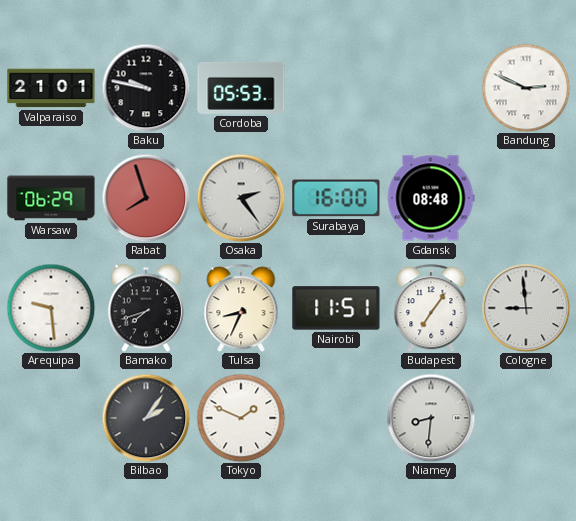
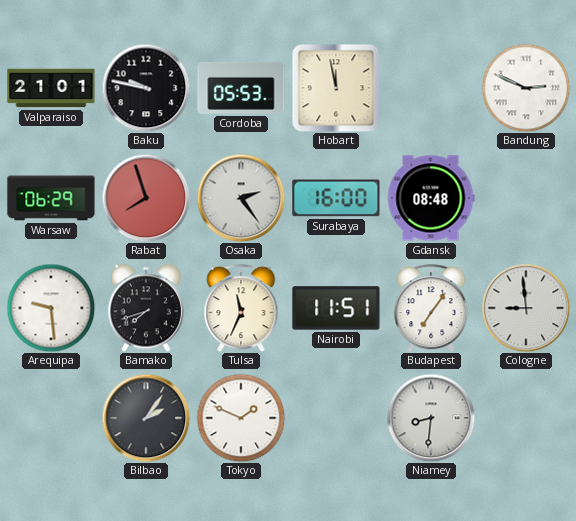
Hobart: none -> 11:58
Tulsa: 8:34 -> 11:34
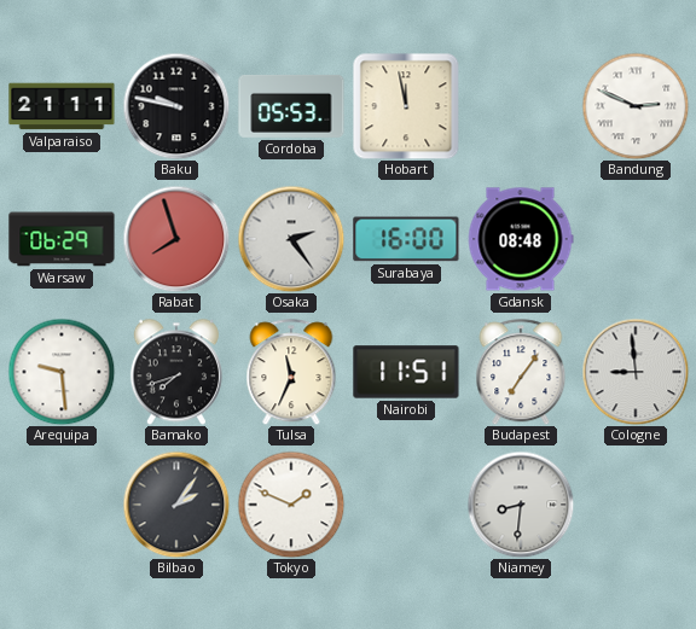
Valparaiso: 21:01 -> 21:11
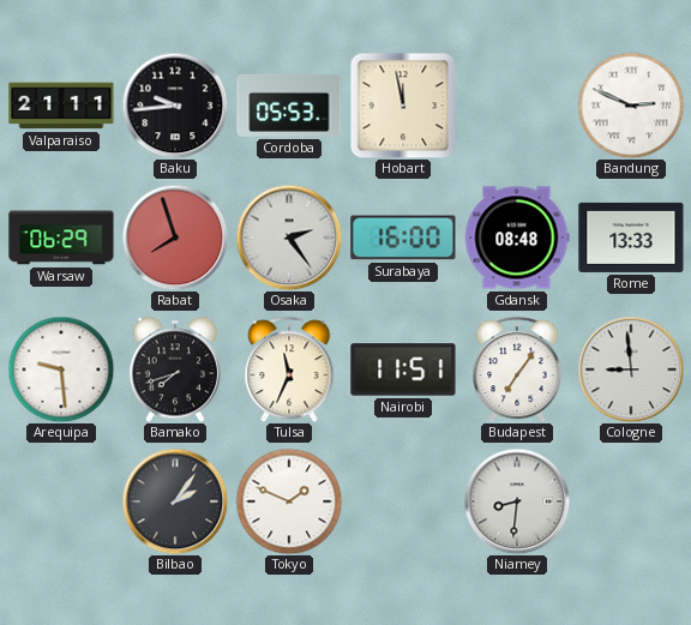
Baku: 9:47 -> 9:44
Rome: none -> 13:33
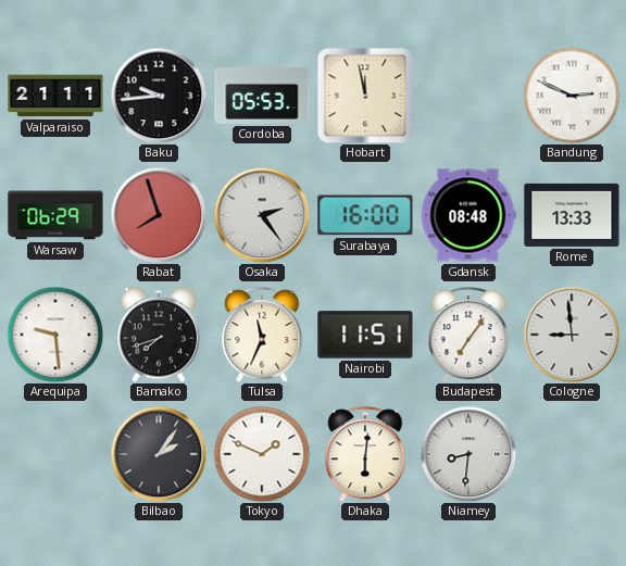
Dhaka: none -> 6:01
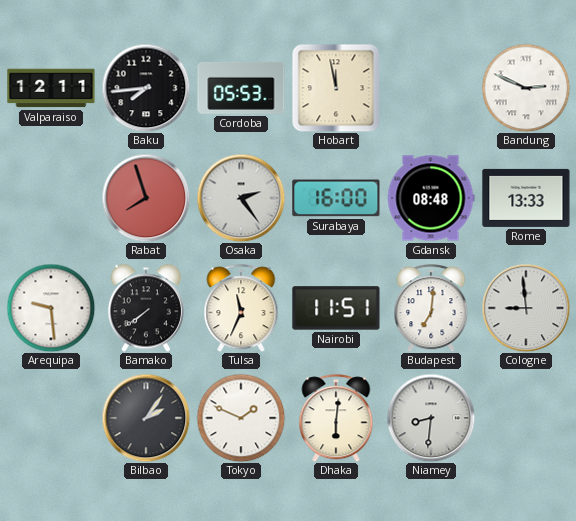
Valparaiso: 21:11 -> 12:11
Baku: 9:44 -> 7:44
Warsaw: 06:29 -> none
Bamako: 7:42 -> 7:39
Budapest: 7:06 -> 7:01
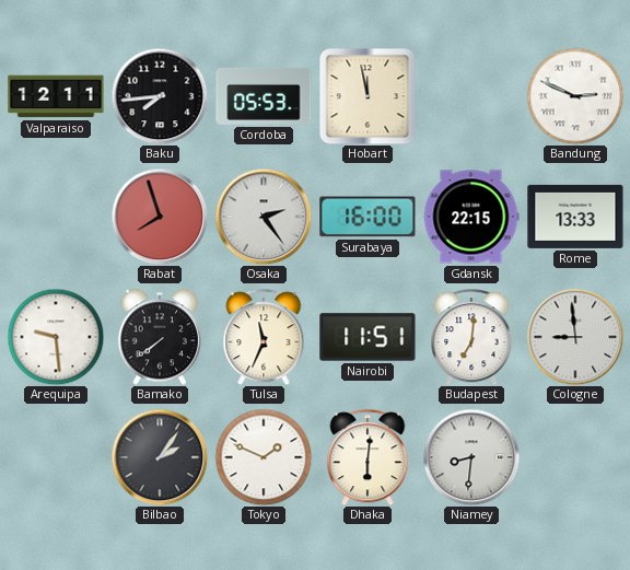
Gdansk: 08:48 -> 22:15
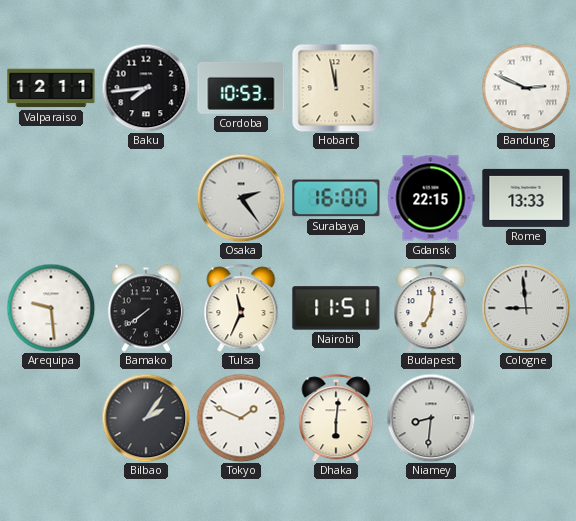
Cordoba: 05:53 -> 10:53
Rabat: 7:57 -> none
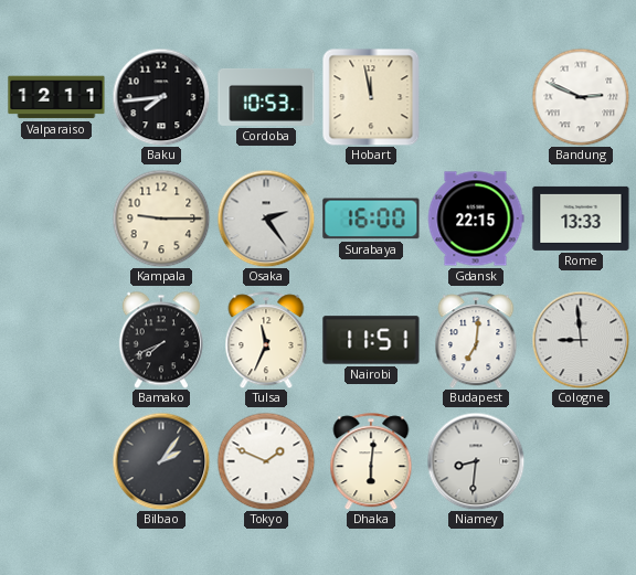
Kampala: none -> 9:15
Arequipa: 9:29 -> none
Bamako: 7:39 -> 7:41
